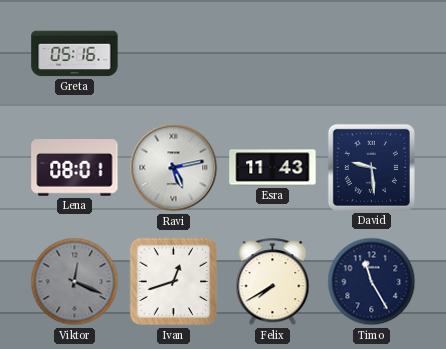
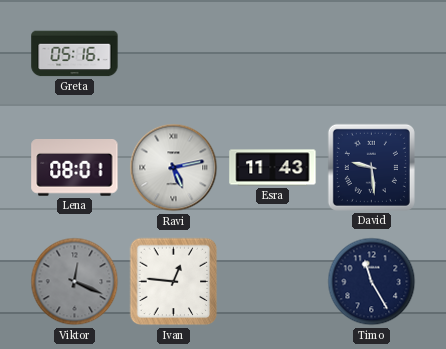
Ivan: 12:42 -> 12:46
Felix: 7:40 -> none
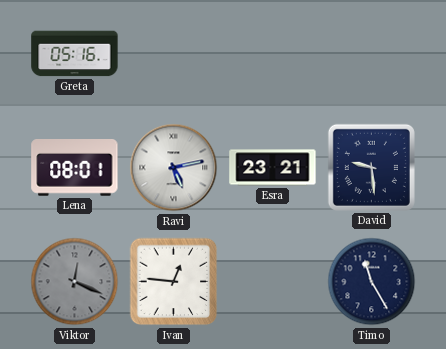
Esra: 11:43 -> 23:21
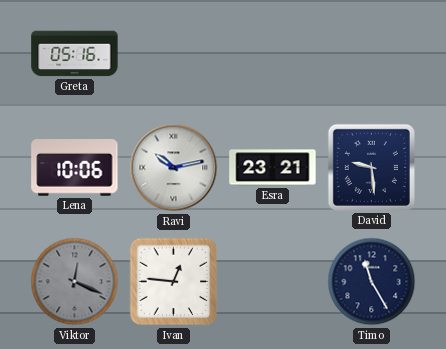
Lena: 08:01 -> 10:06
Ravi: 5:13 -> 10:13
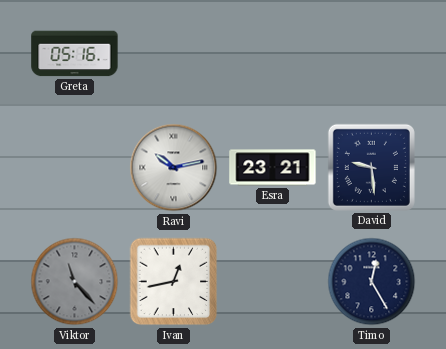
Lena: 10:06 -> none
Viktor: 12:19 -> 11:23
Ivan: 12:46 -> 12:43
Timo: 11:25 -> 12:25
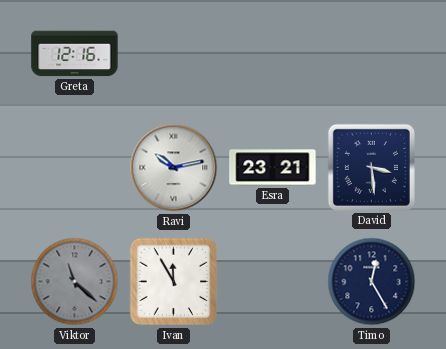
Greta: 05:16 -> 12:16
David: 9:29 -> 3:29
Viktor: 11:23 -> 11:22
Ivan: 12:43 -> 11:55
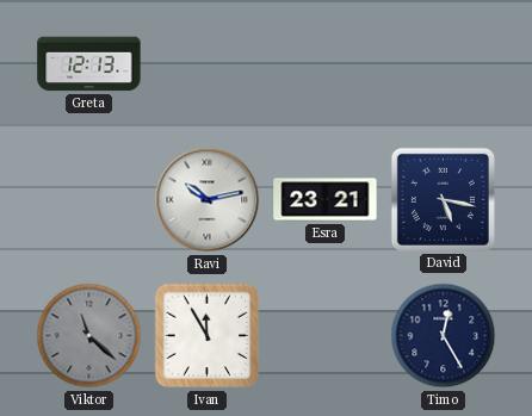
Greta: 12:16 -> 12:13
David: 3:29 -> 5:17
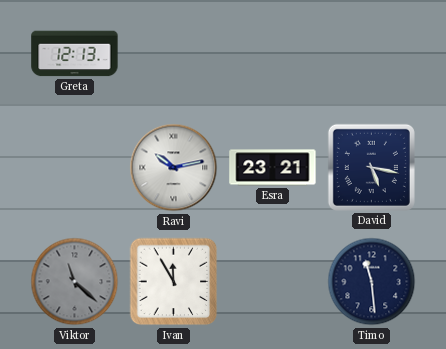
Timo: 12:25 -> 11:29
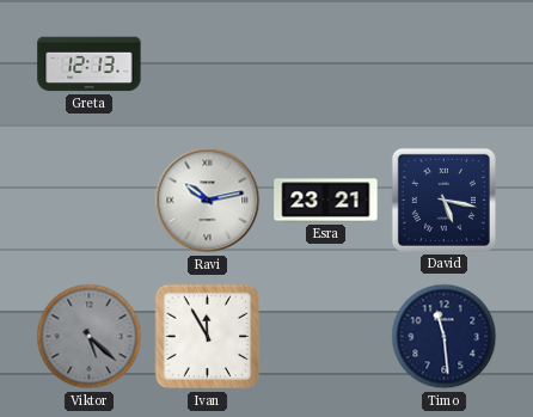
Viktor: 11:22 -> 5:22
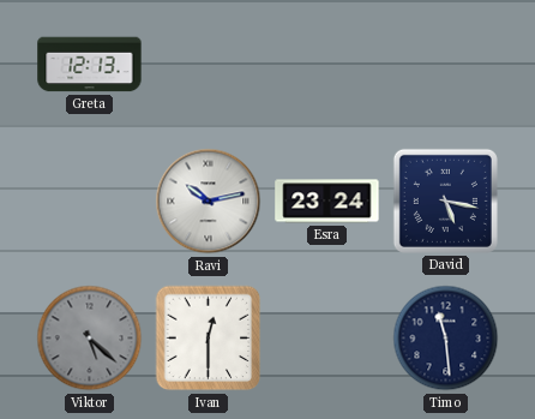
Esra: 23:21 -> 23:24
Ivan: 11:55 -> 12:30
